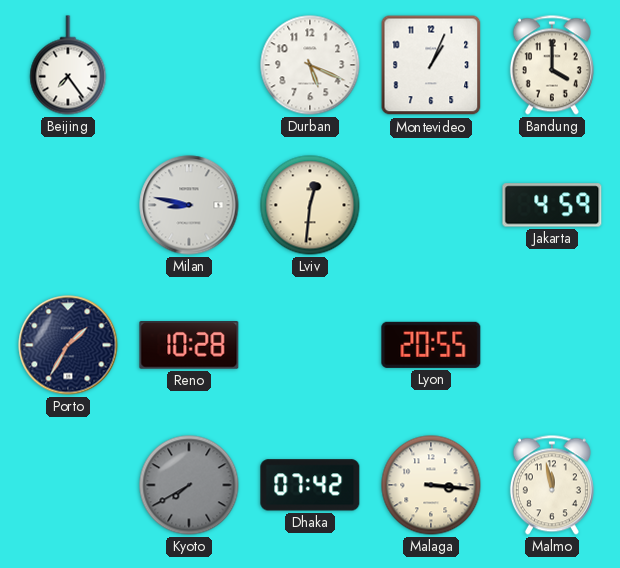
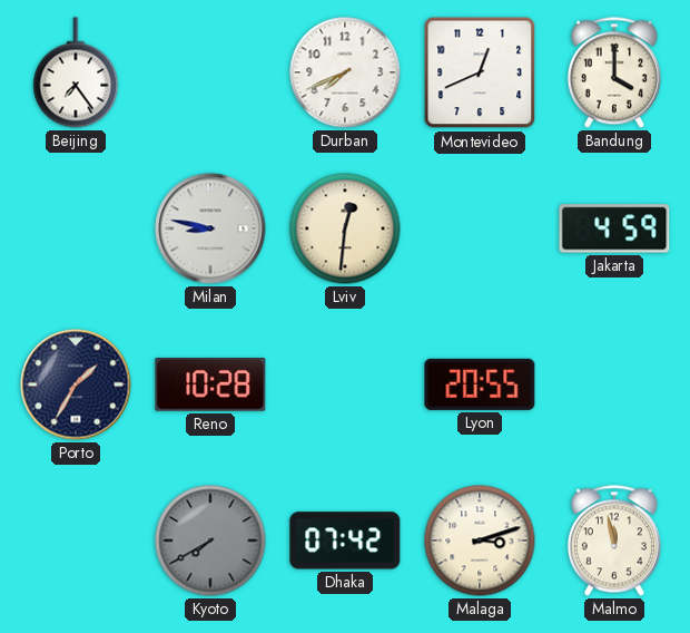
Durban: 5:19 -> 7:41
Montevideo: 1:04 -> 12:41
Malaga: 3:16 -> 3:12
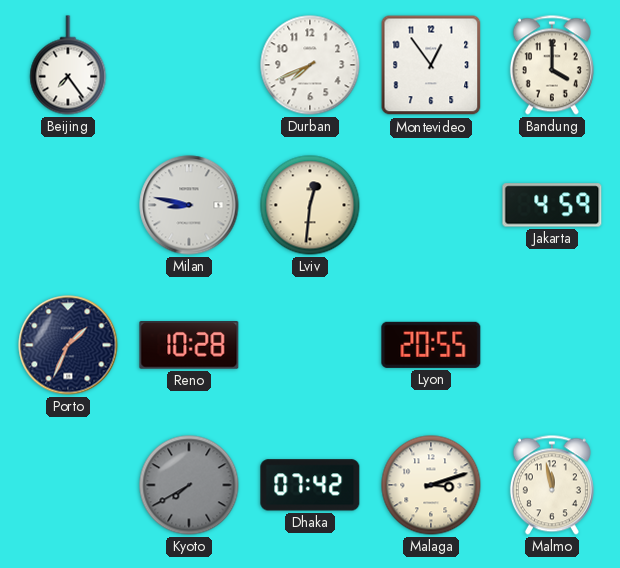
Montevideo: 12:41 -> 12:54
Porto: 1:35 -> 1:34
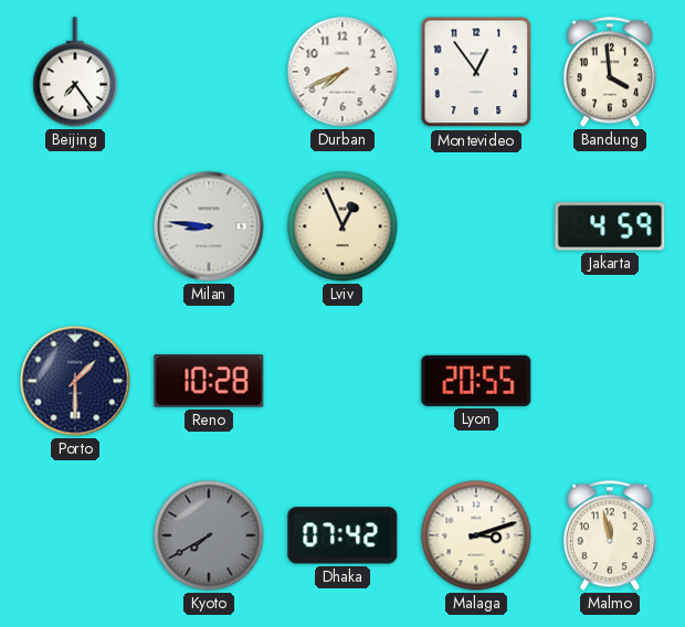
Bandung: 4:00 -> 3:59
Milan: 8:47 -> 8:46
Lviv: 12:31 -> 12:56
Porto: 1:34 -> 1:30
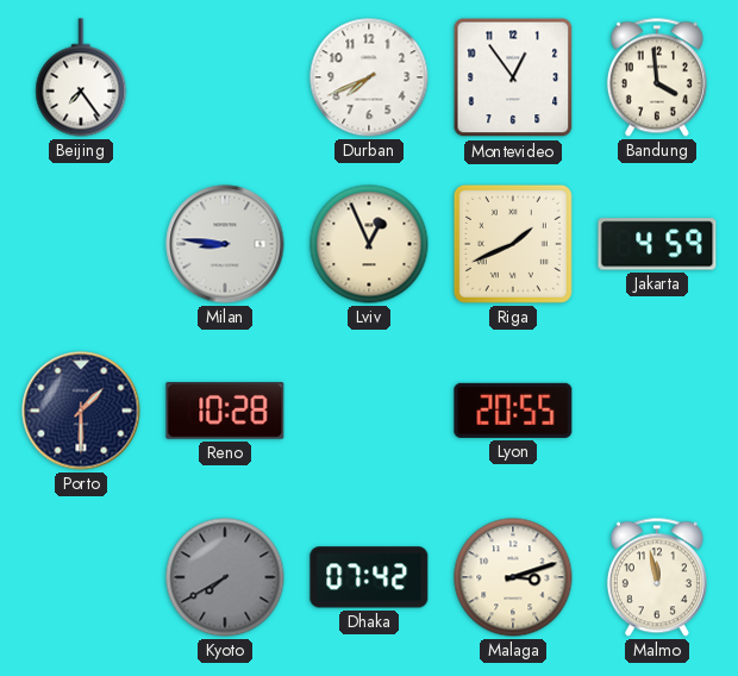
Riga: none -> 1:41
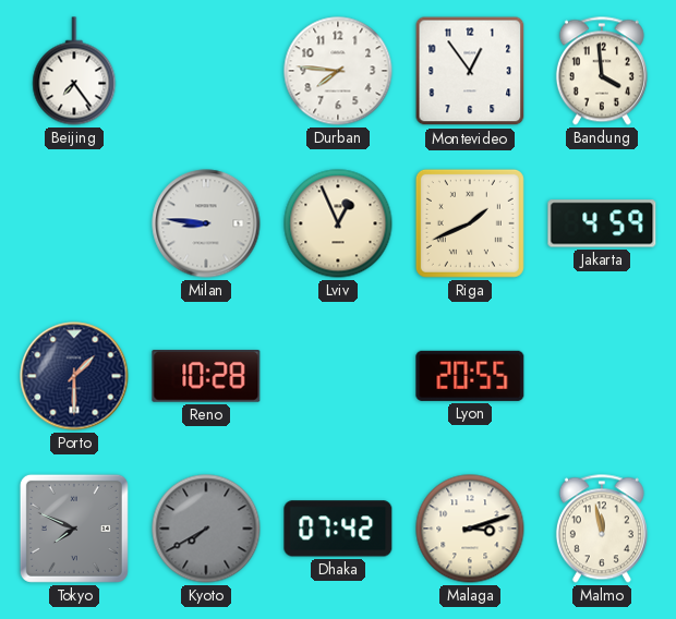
Durban: 7:41 -> 7:46
Tokyo: none -> 7:49
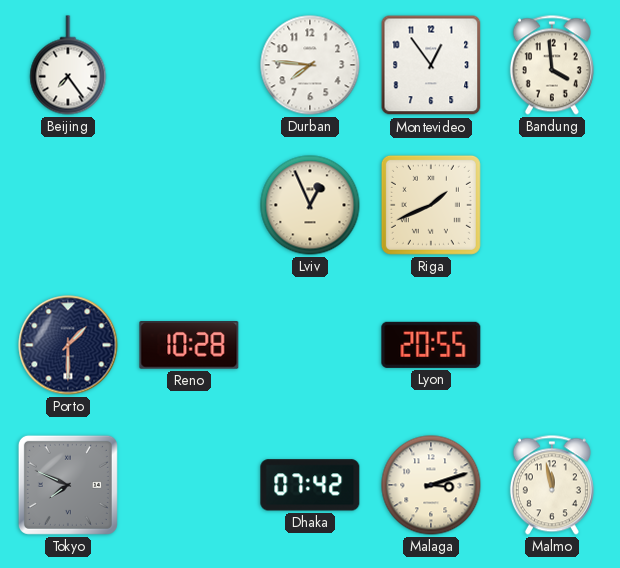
Milan: 8:46 -> none
Jakarta: 4:59 -> none
Kyoto: 7:40 -> none
